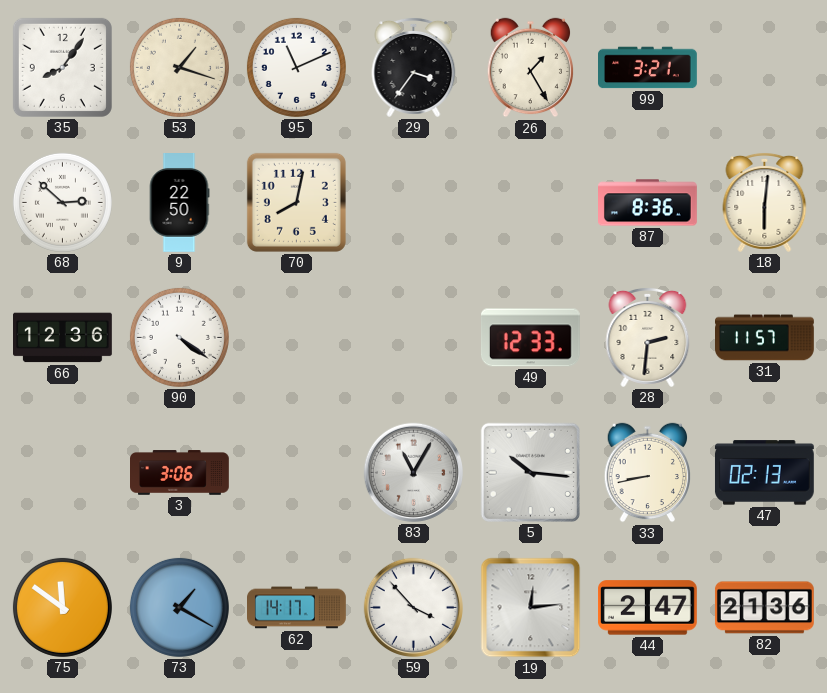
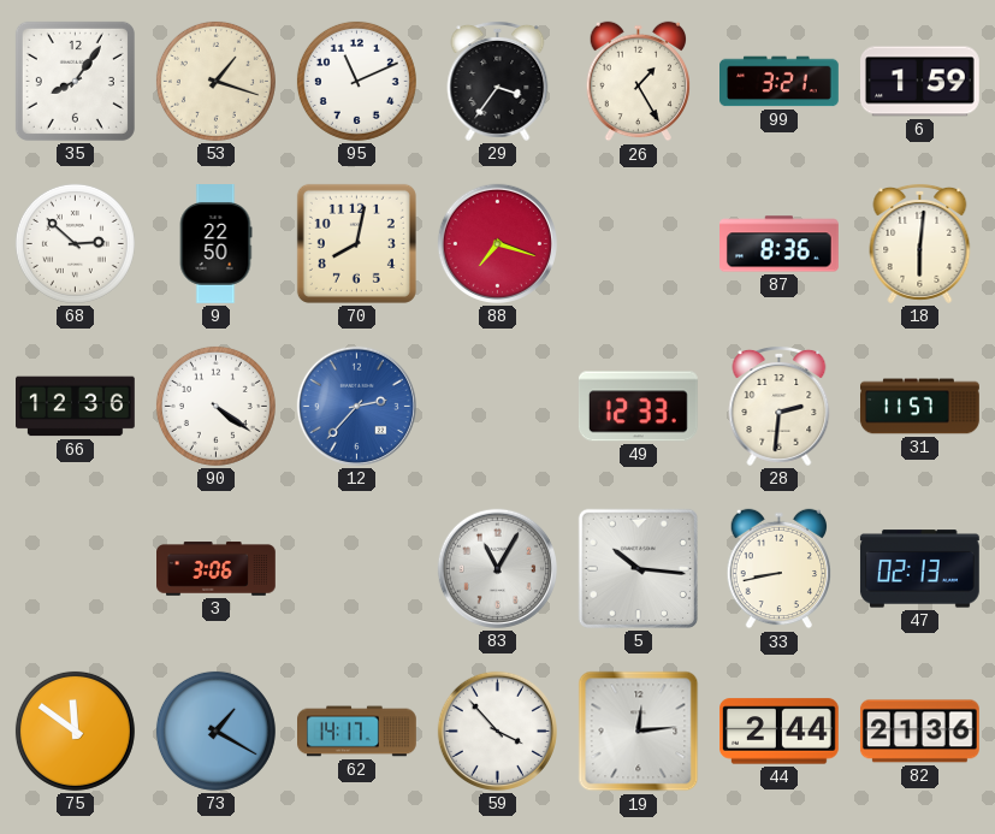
6: none -> 1:59
88: none -> 7:18
12: none -> 2:37
44: 2:47 -> 2:44
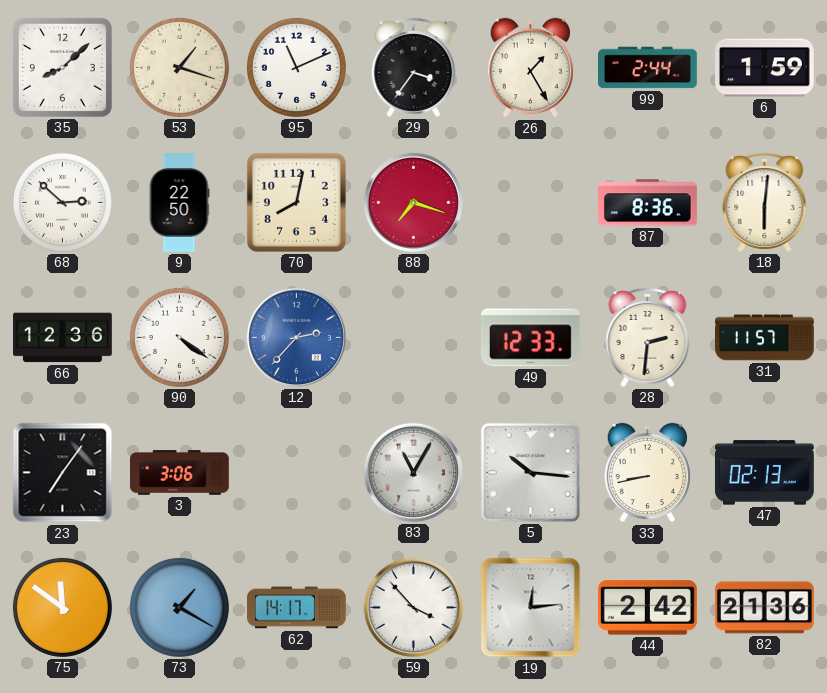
35: 8:06 -> 8:08
99: 3:21 -> 2:44
23: none -> 7:06
44: 2:44 -> 2:42
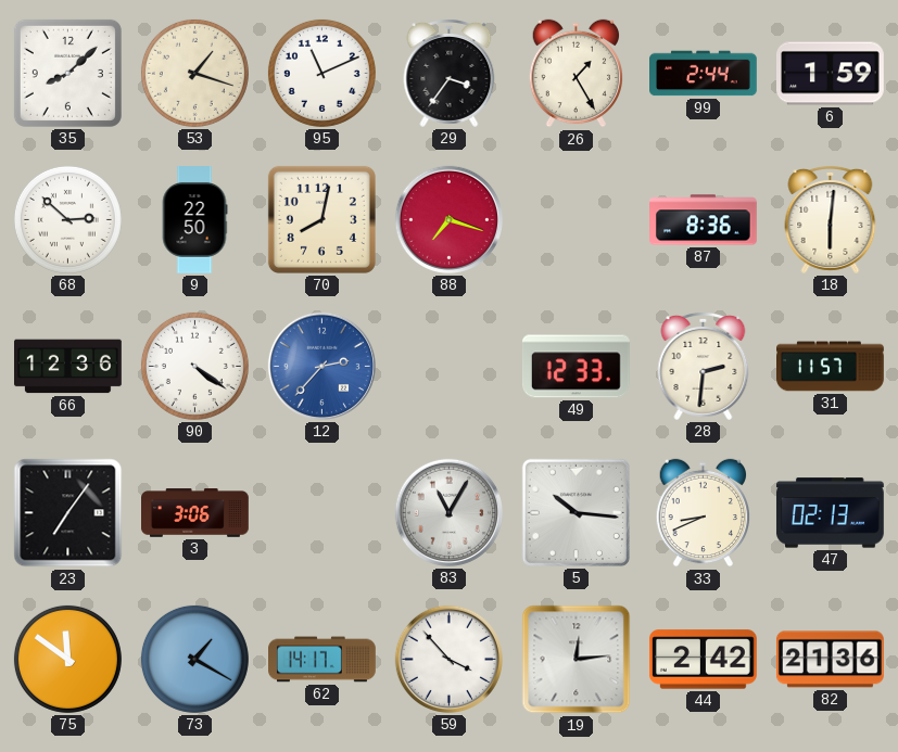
33: 8:43 -> 8:41
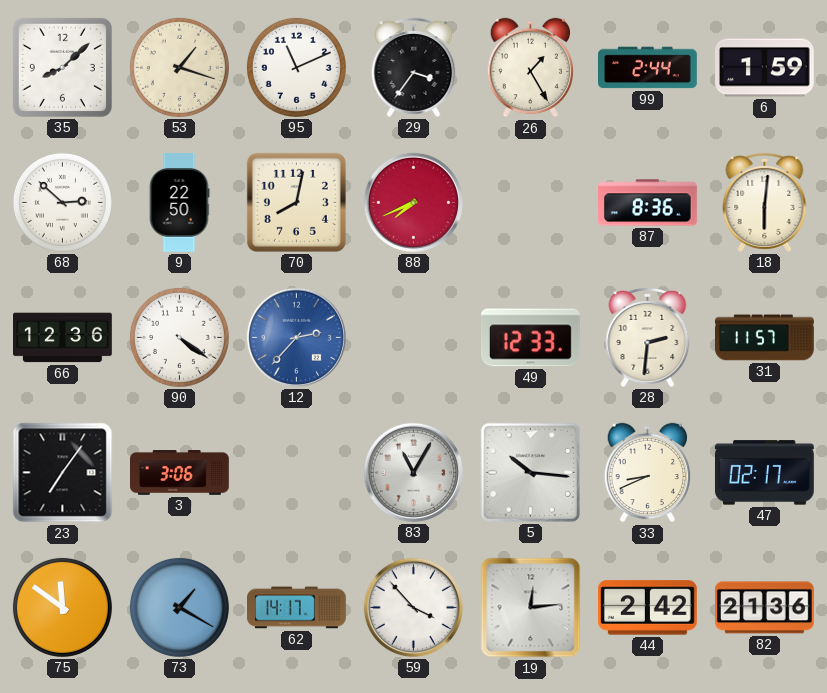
88: 7:18 -> 7:41
47: 02:13 -> 02:17
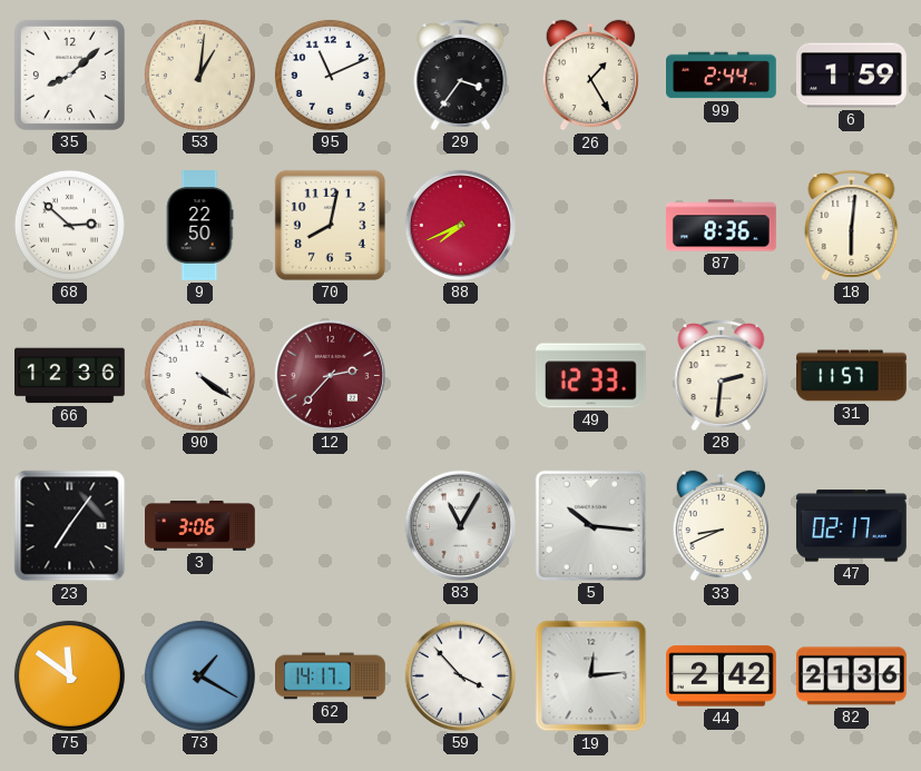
53: 1:18 -> 1:01
12 dial: blue -> burgundy
